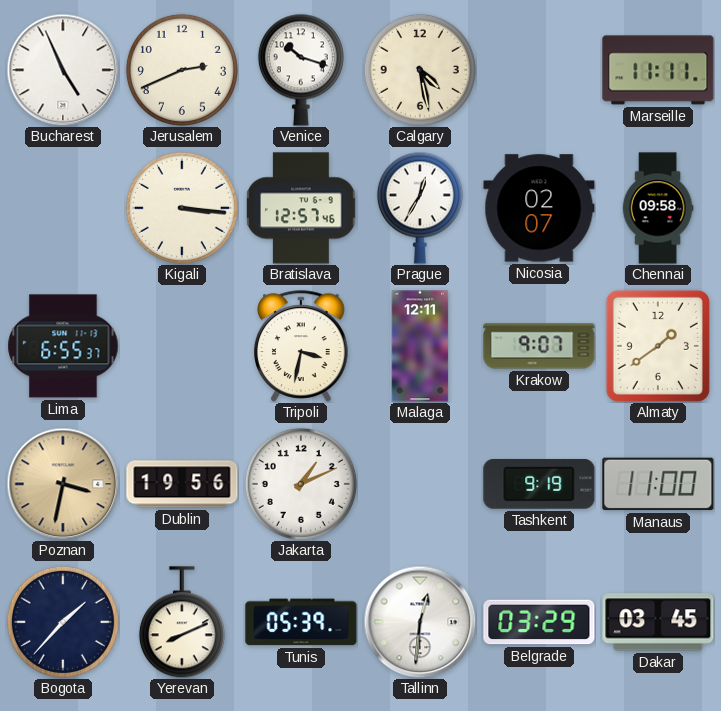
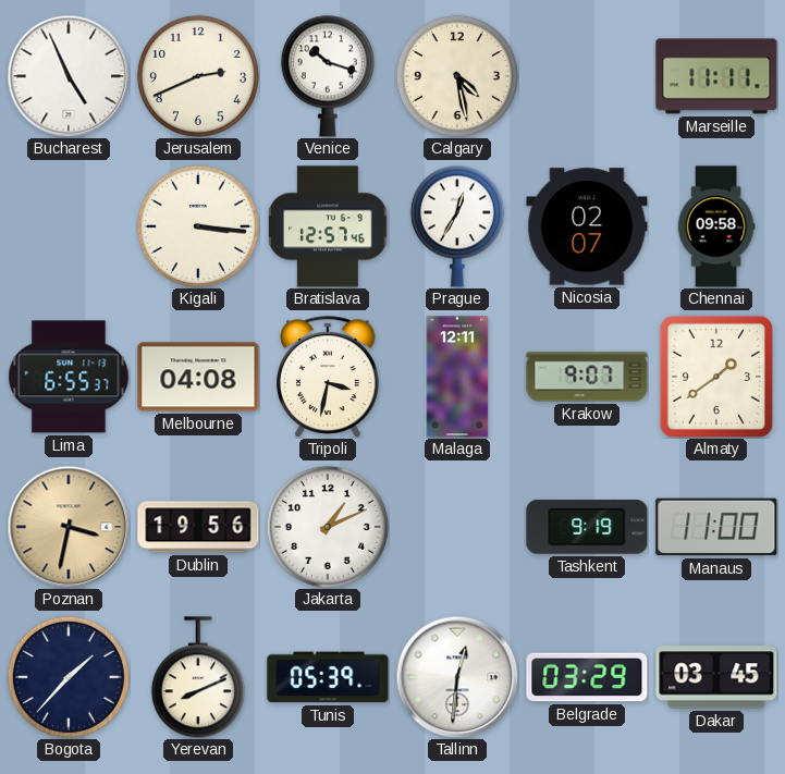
Melbourne: none -> 04:08
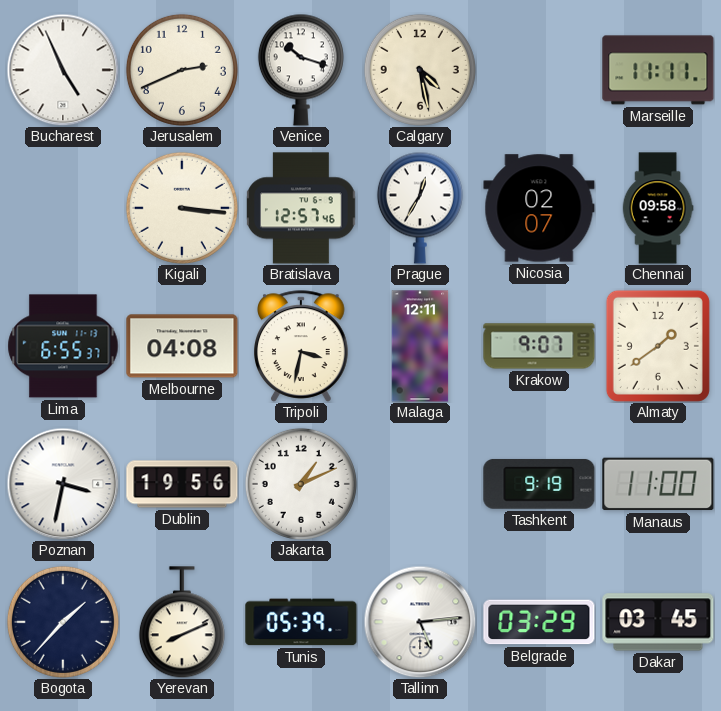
Poznan dial: champagne -> white
Tallinn: 12:31 -> 5:14
